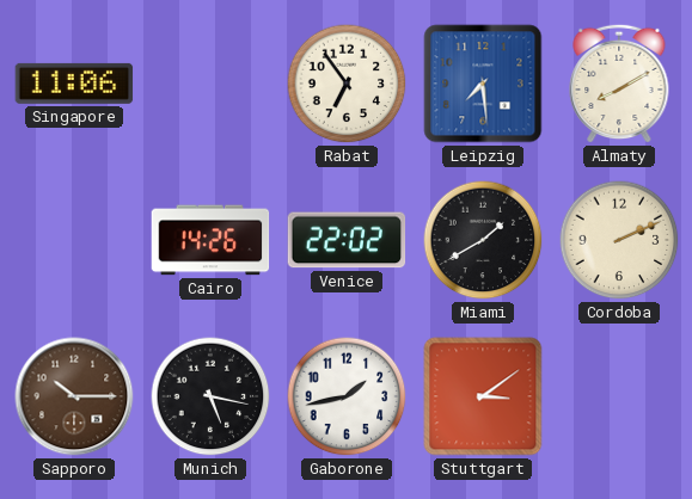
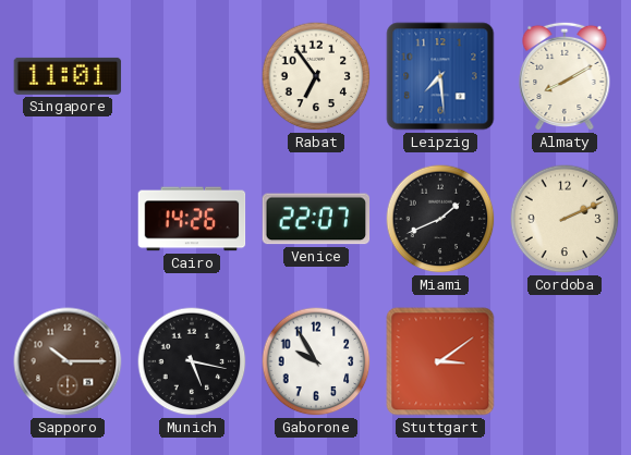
Singapore: 11:06 -> 11:01
Venice: 22:02 -> 22:07
Miami: 1:40 -> 1:41
Gaborone: 1:43 -> 9:55
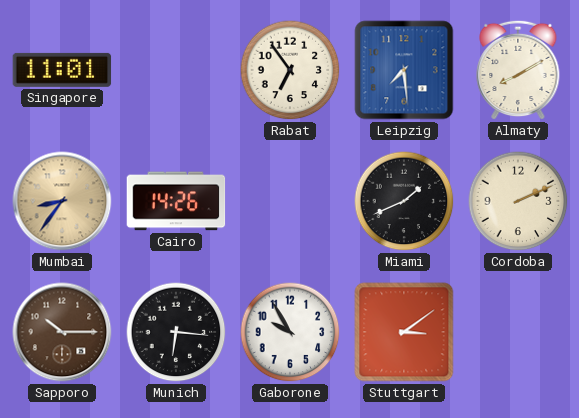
Mumbai: none -> 8:36
Venice: 22:07 -> none
Munich: 5:17 -> 6:16
